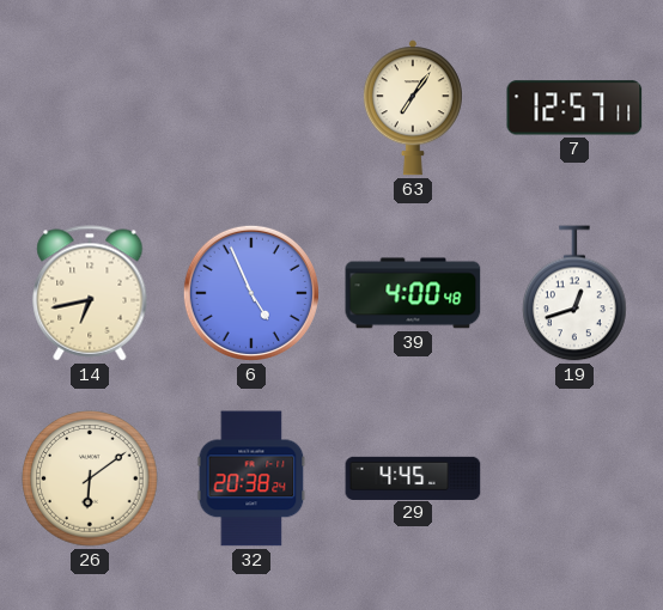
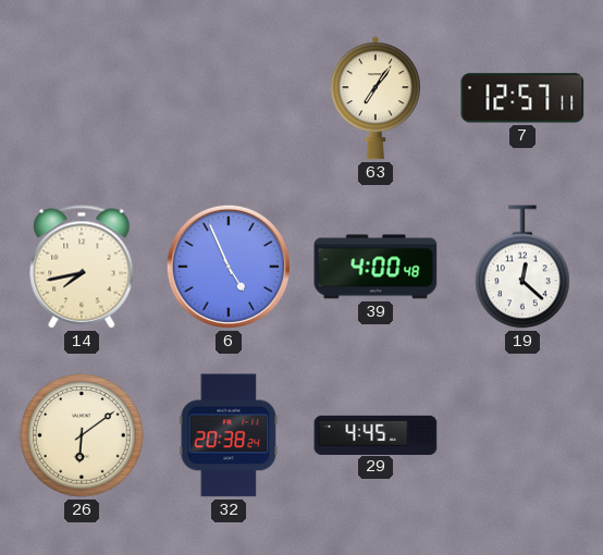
14: 6:43 -> 7:43
19: 12:42 -> 12:22
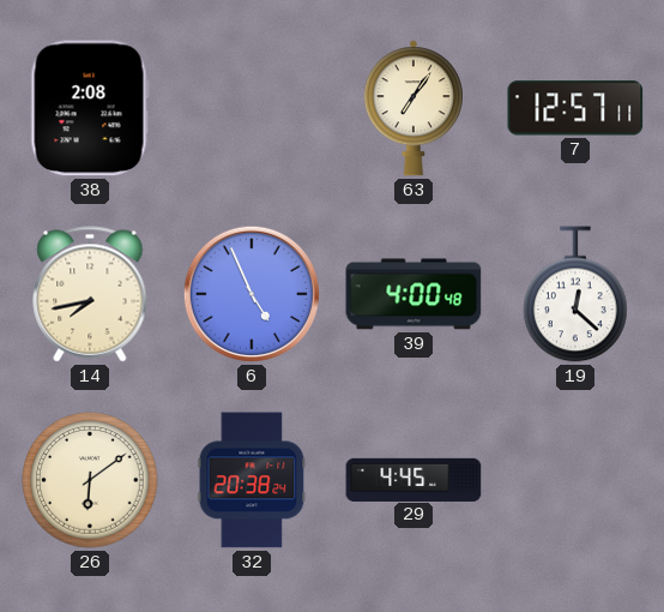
38: none -> 2:08
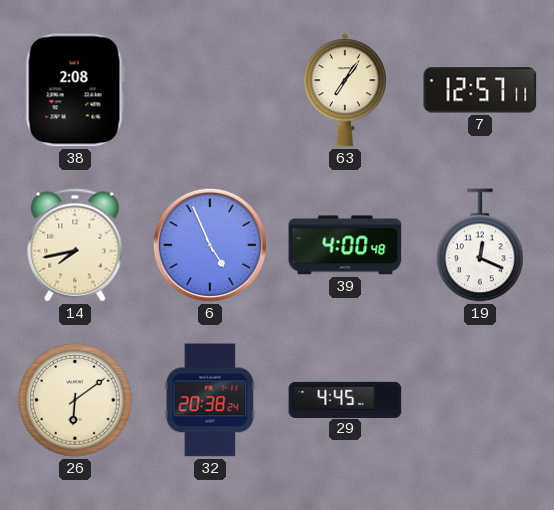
19: 12:22 -> 12:19
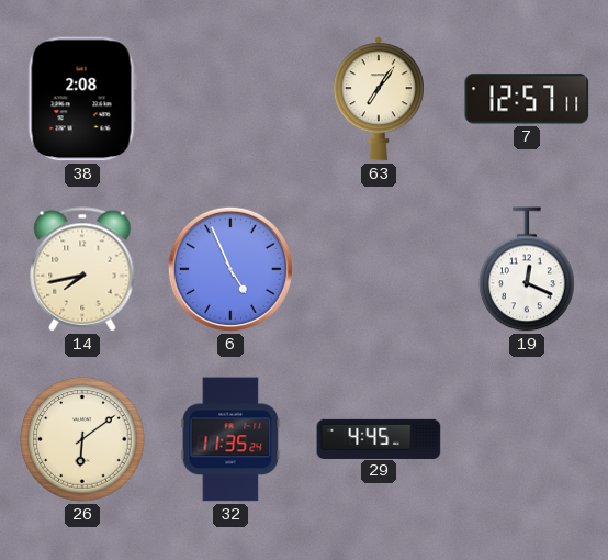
39: 4:00 -> none
32: 20:38 -> 11:35
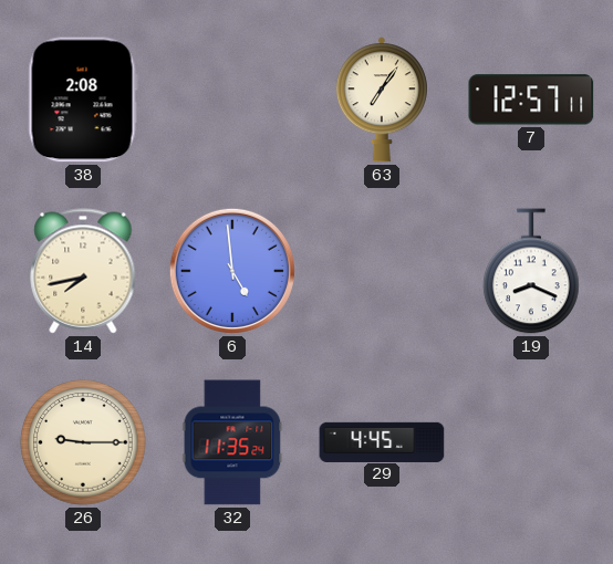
6: 4:56 -> 4:59
19: 12:19 -> 8:19
26: 6:09 -> 9:15
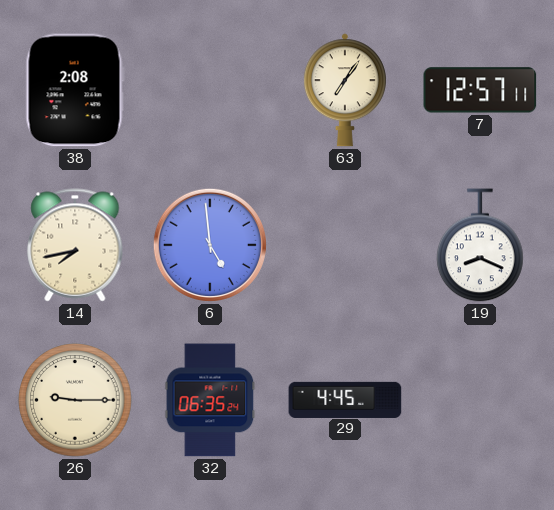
32: 11:35 -> 06:35
